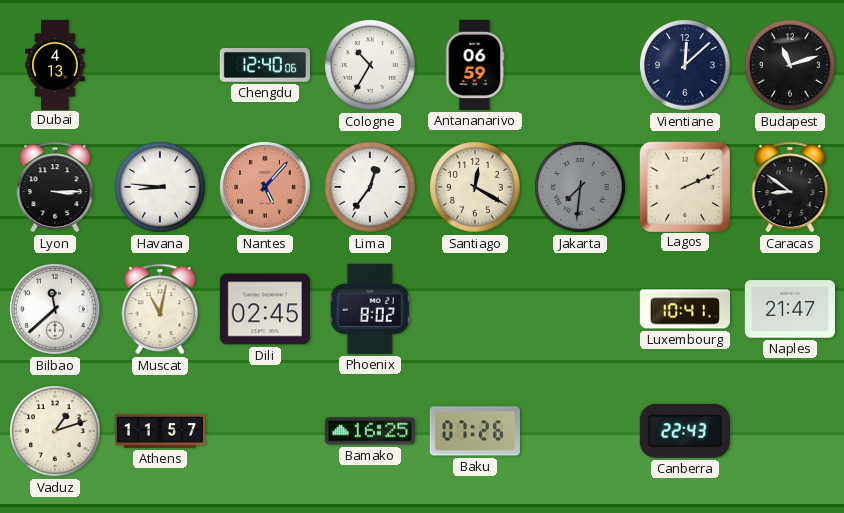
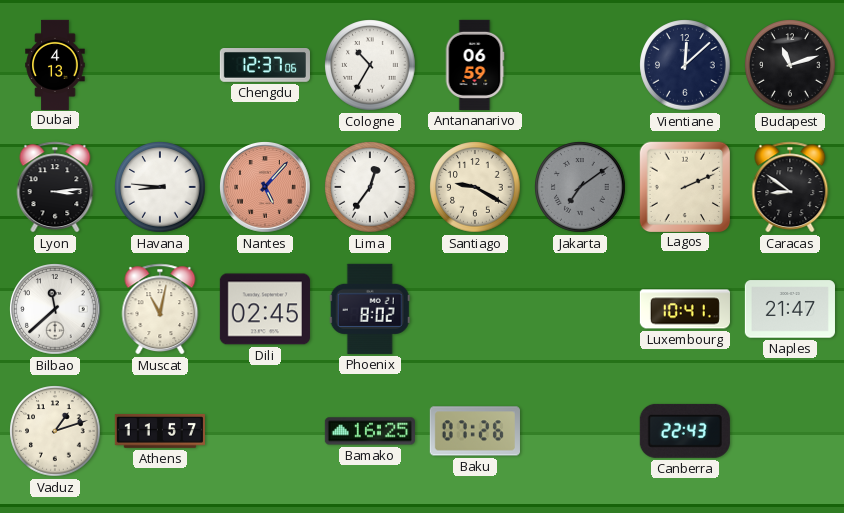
Chengdu: 12:40 -> 12:37
Lyon: 3:15 -> 3:14
Santiago: 12:20 -> 9:20
Jakarta: 7:31 -> 7:09
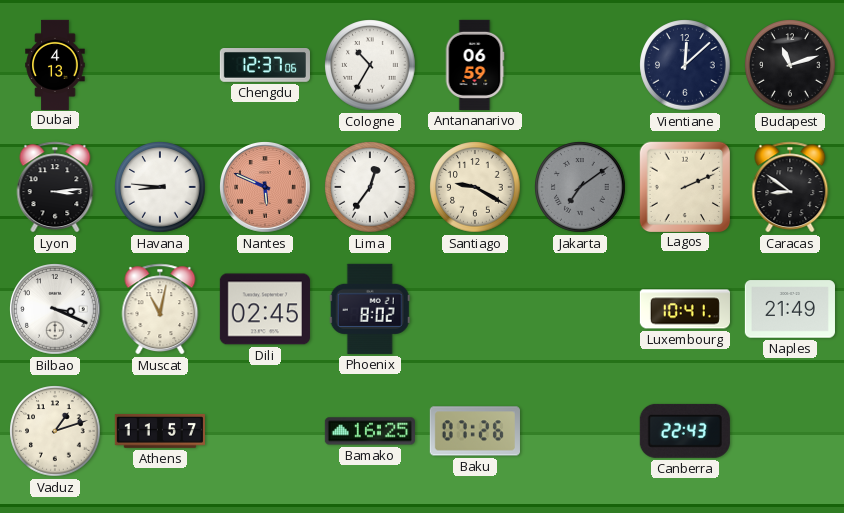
Nantes: 5:07 -> 5:49
Bilbao: 11:38 -> 3:19
Naples: 21:47 -> 21:49
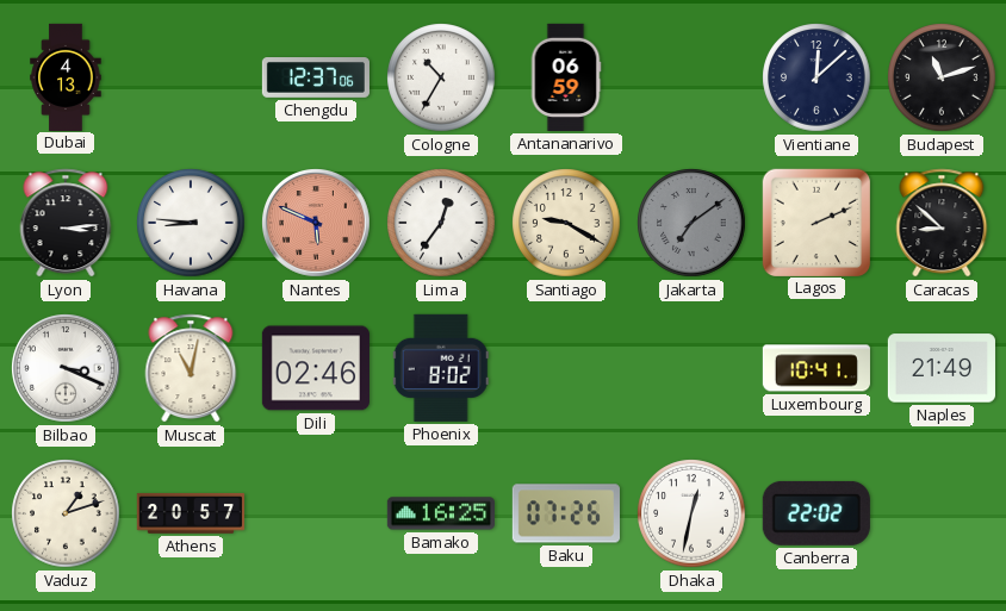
Caracas: 8:51 -> 8:52
Dili: 02:45 -> 02:46
Athens: 11:57 -> 20:57
Dhaka: none -> 12:32
Canberra: 22:43 -> 22:02
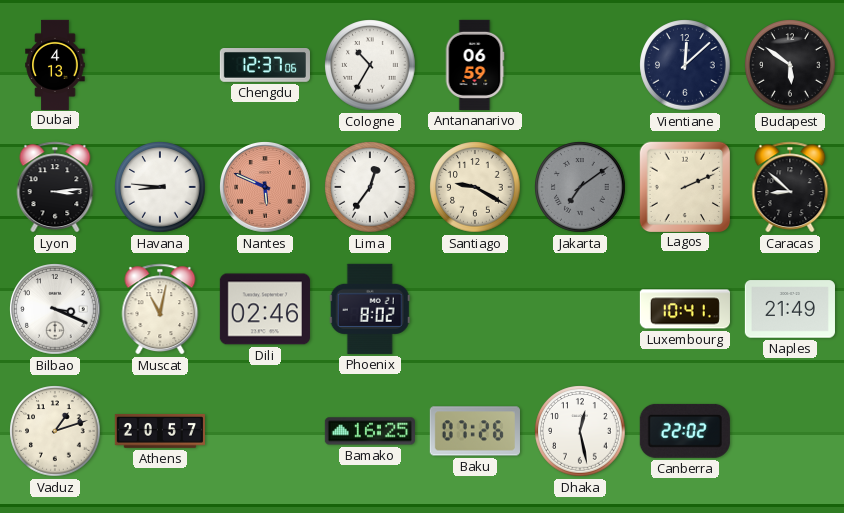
Budapest: 11:12 -> 5:51
Dhaka: 12:32 -> 12:28
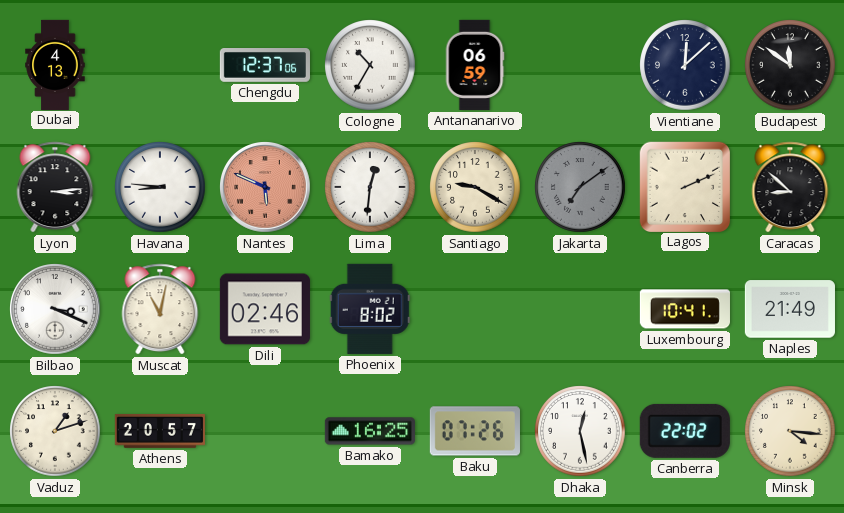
Budapest: 5:51 -> 11:51
Lima: 12:36 -> 12:31
Minsk: none -> 4:16
